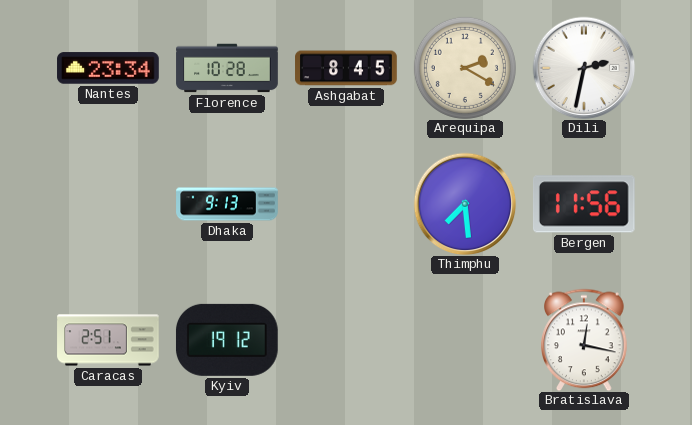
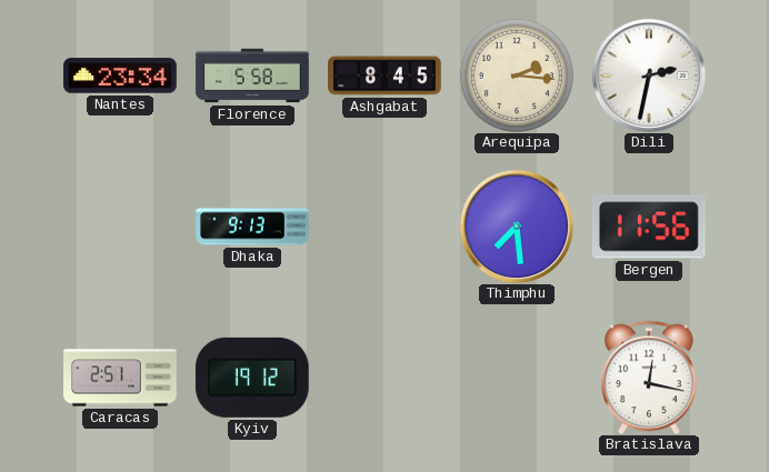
Florence: 10:28 -> 5:58
Arequipa: 2:20 -> 2:16
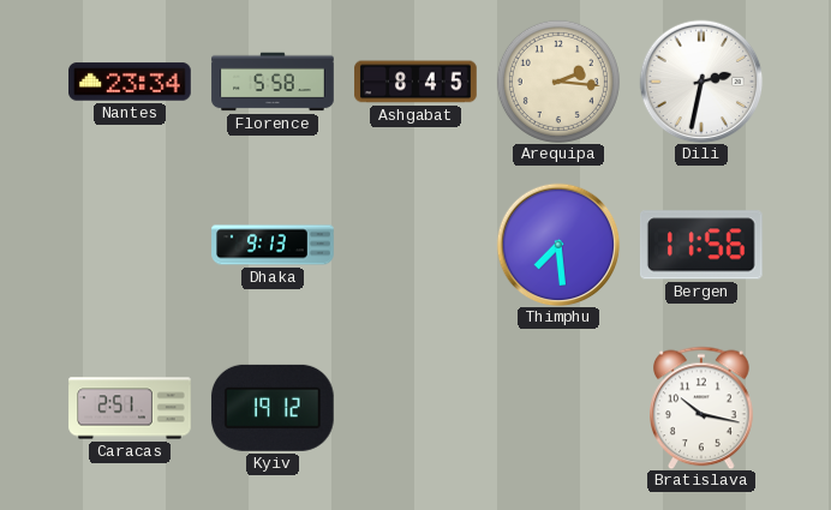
Bratislava: 12:17 -> 10:17
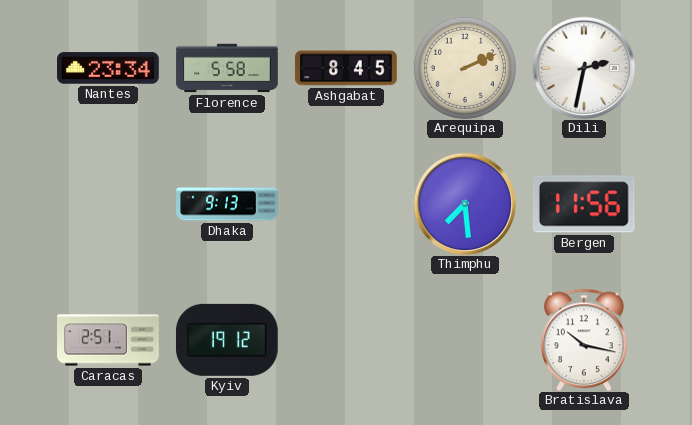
Arequipa: 2:16 -> 2:11
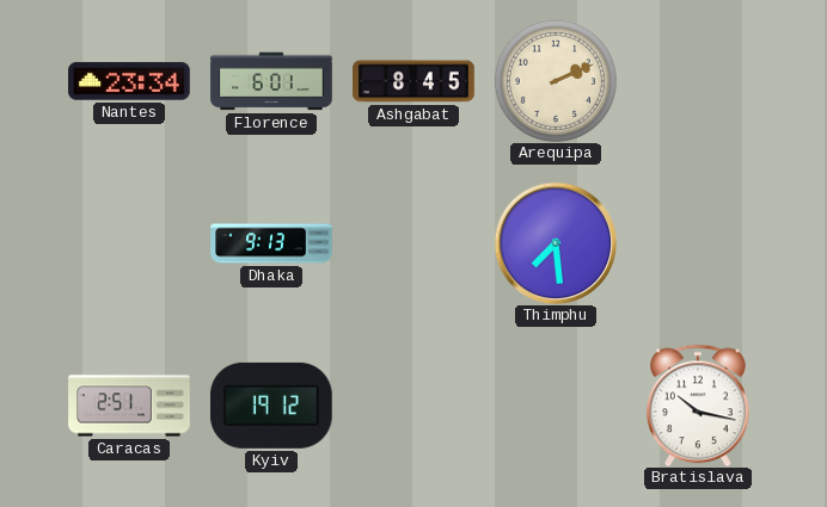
Florence: 5:58 -> 6:01
Dili: 2:32 -> none
Bergen: 11:56 -> none
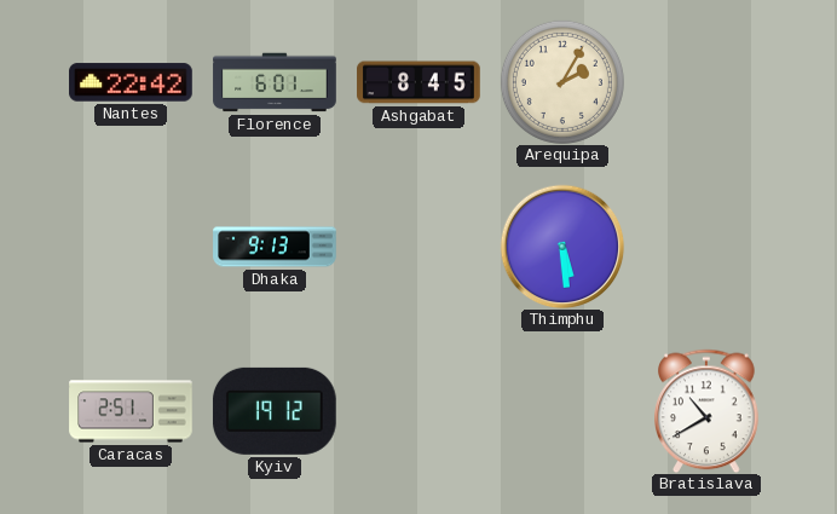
Nantes: 23:34 -> 22:42
Arequipa: 2:11 -> 2:05
Thimphu: 7:29 -> 5:29
Bratislava: 10:17 -> 10:40
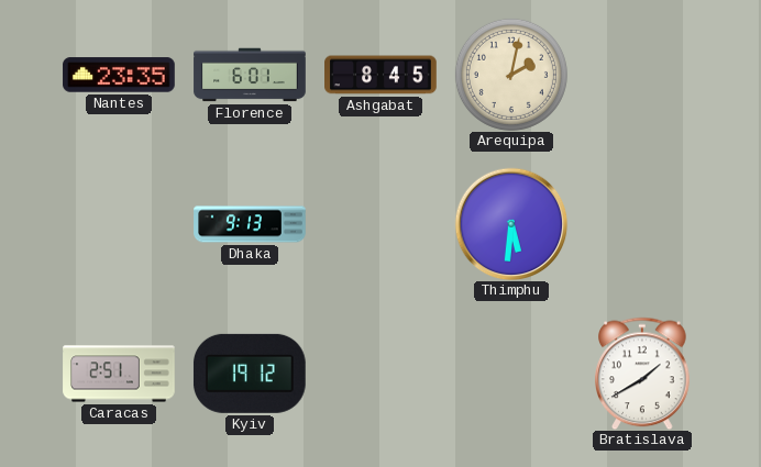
Nantes: 22:42 -> 23:35
Arequipa: 2:05 -> 2:02
Thimphu: 5:29 -> 5:31
Bratislava: 10:40 -> 1:40
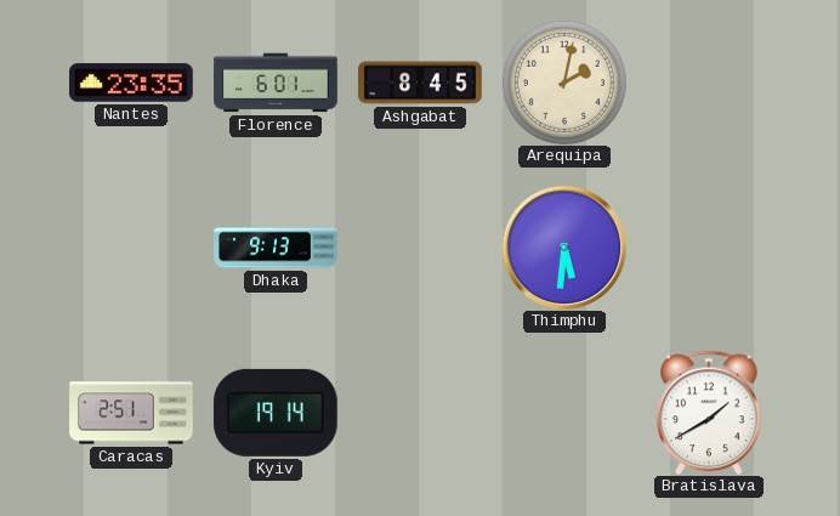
Kyiv: 19:12 -> 19:14
